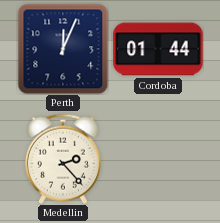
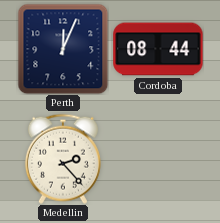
Cordoba: 01:44 -> 08:44
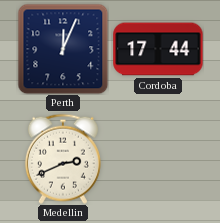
Cordoba: 08:44 -> 17:44
Medellin: 2:23 -> 2:41
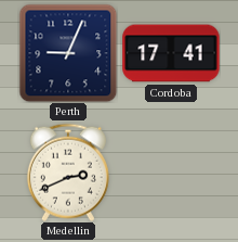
Perth: 12:04 -> 9:04
Cordoba: 17:44 -> 17:41
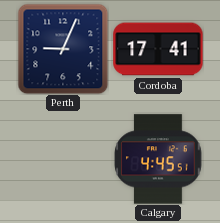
Medellin: 2:41 -> none
Calgary: none -> 4:45
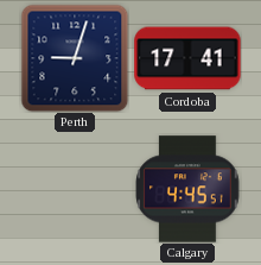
Perth: 9:04 -> 9:03
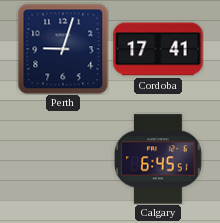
Calgary: 4:45 -> 6:45
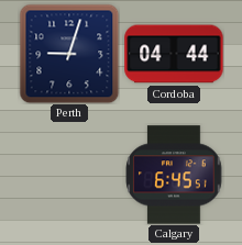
Cordoba: 17:41 -> 04:44
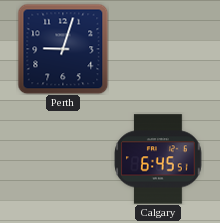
Cordoba: 04:44 -> none
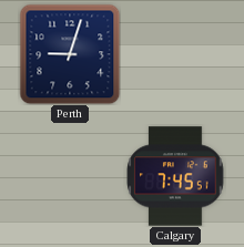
Calgary: 6:45 -> 7:45
